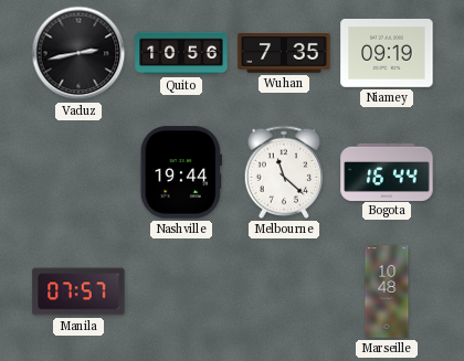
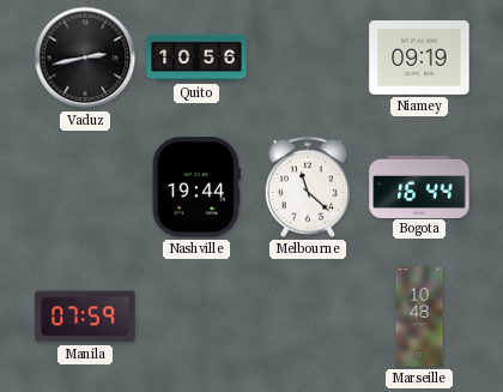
Wuhan: 7:35 -> none
Manila: 07:57 -> 07:59
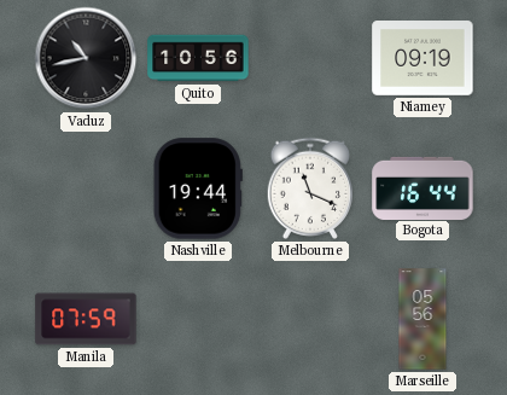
Vaduz: 2:43 -> 10:43
Melbourne: 11:22 -> 11:19
Marseille: 10:48 -> 05:56
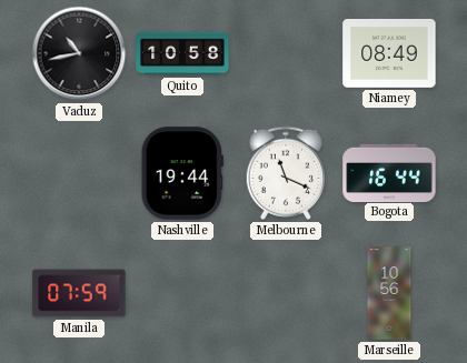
Quito: 10:56 -> 10:58
Niamey: 09:19 -> 08:49
Marseille: 05:56 -> 10:56
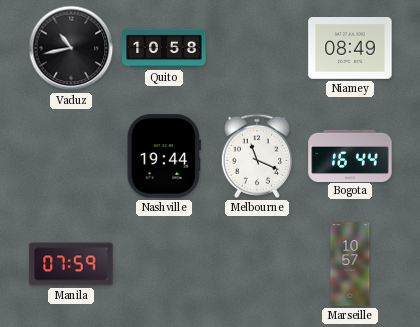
Marseille: 10:56 -> 10:57
